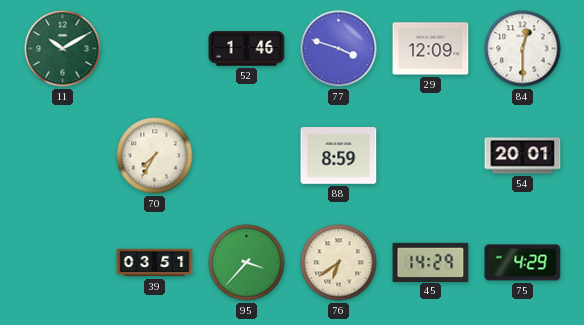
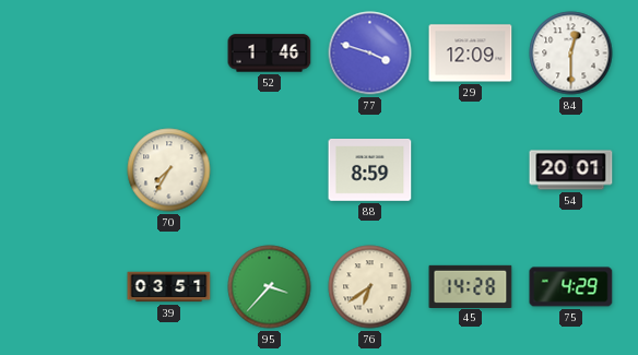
11: 10:10 -> none
45: 14:29 -> 14:28
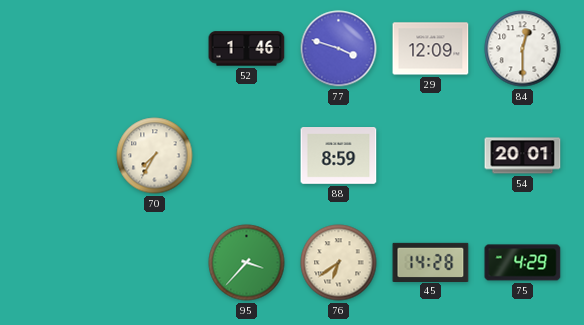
39: 03:51 -> none
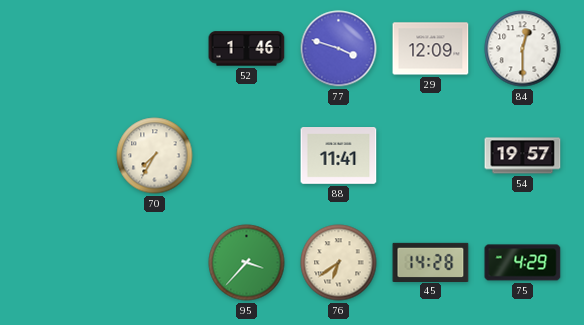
88: 8:59 -> 11:41
54: 20:01 -> 19:57
